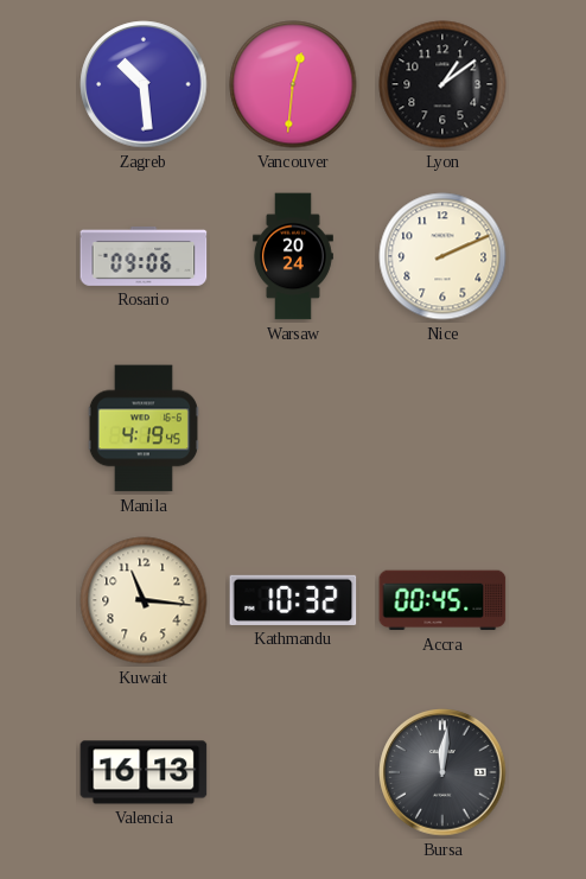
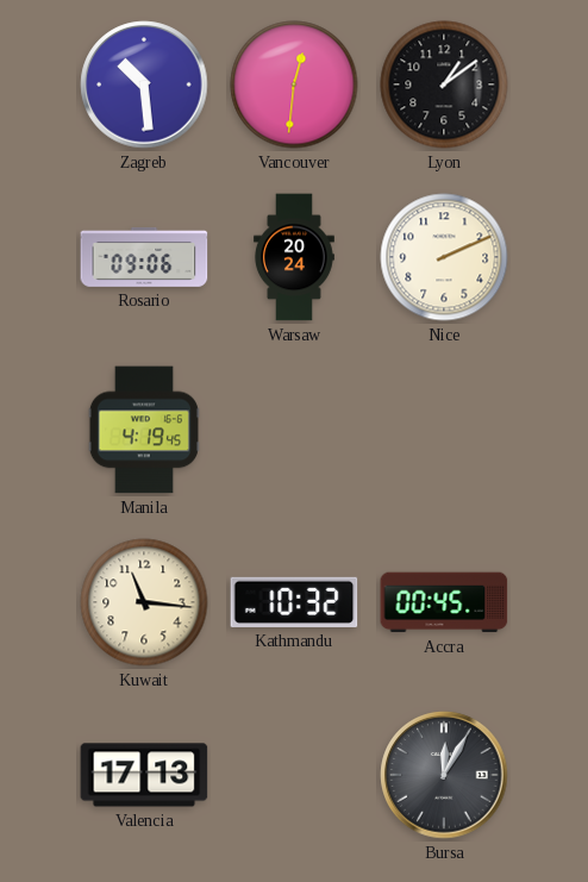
Valencia: 16:13 -> 17:13
Bursa: 12:01 -> 12:05
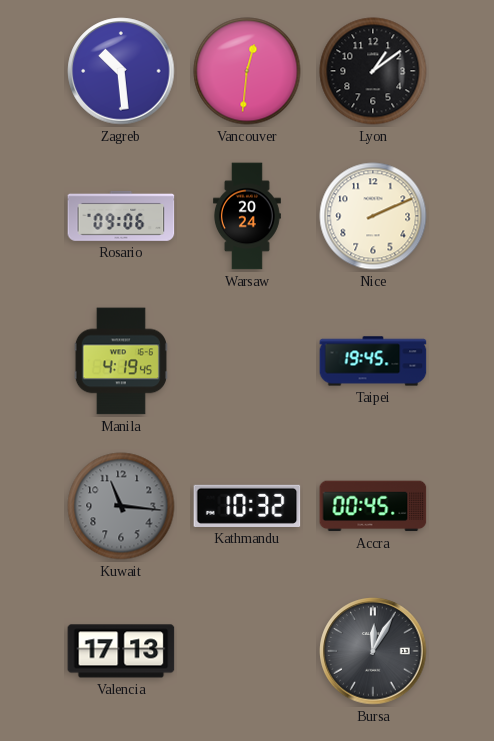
Taipei: none -> 19:45
Kuwait dial: cream -> grey
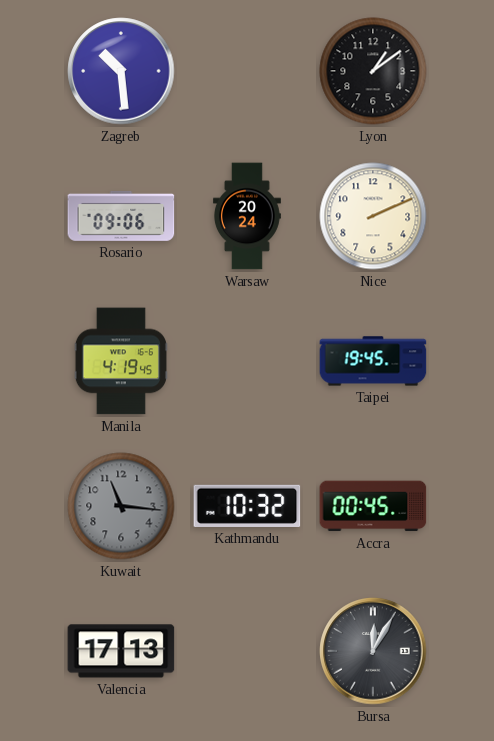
Vancouver: 12:31 -> none
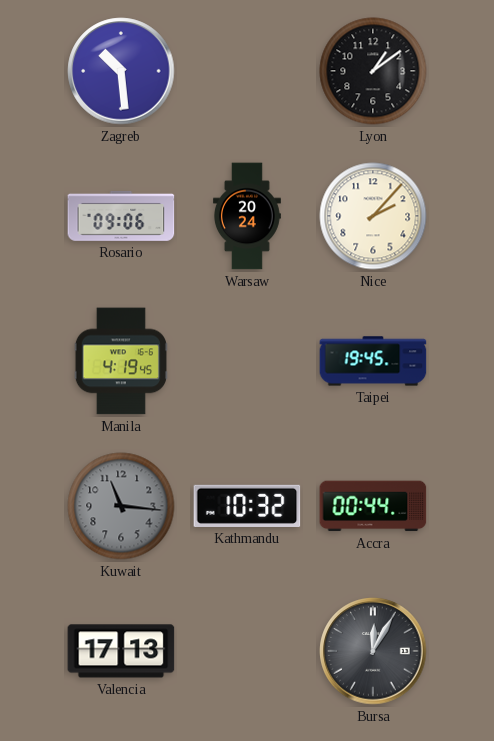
Nice: 2:11 -> 2:07
Accra: 00:45 -> 00:44
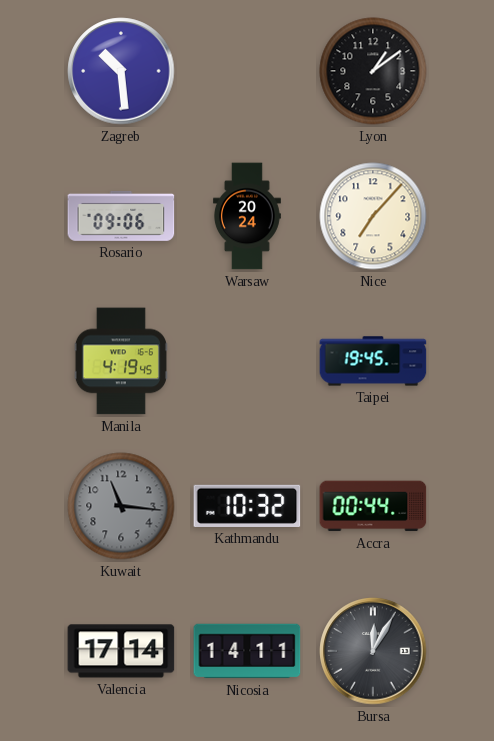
Nice: 2:07 -> 7:07
Valencia: 17:13 -> 17:14
Nicosia: none -> 14:11
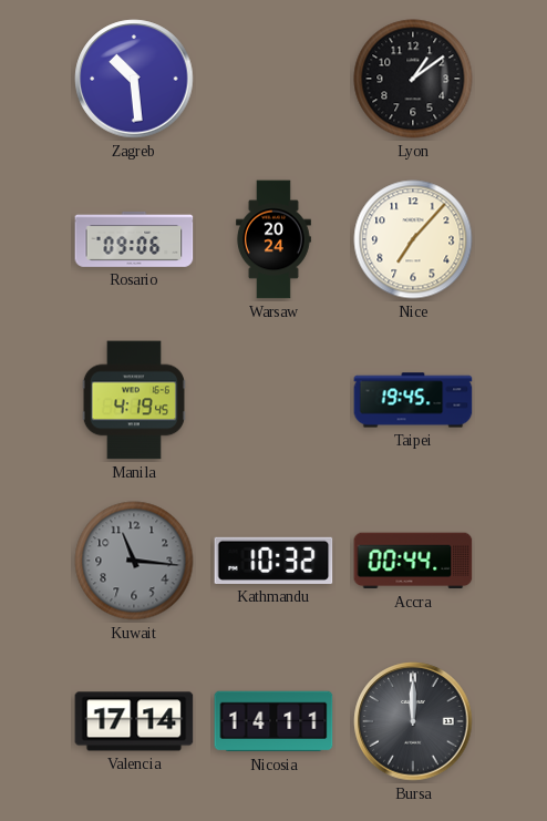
Bursa: 12:05 -> 12:00
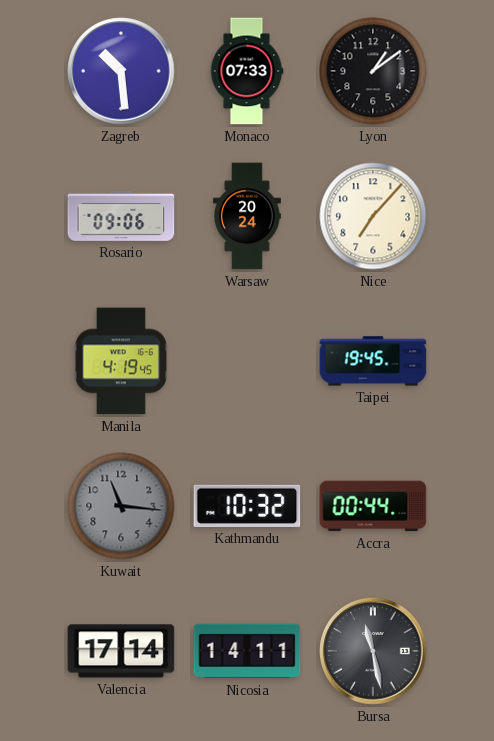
Monaco: none -> 07:33
Bursa: 12:00 -> 11:28
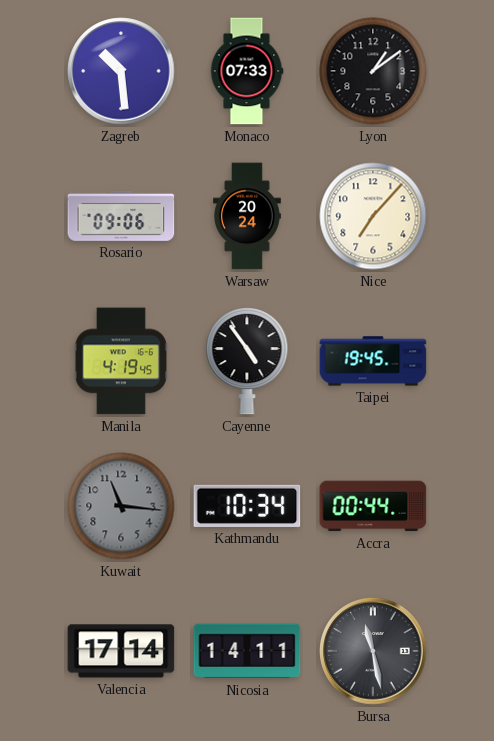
Cayenne: none -> 4:54
Kathmandu: 10:32 -> 10:34
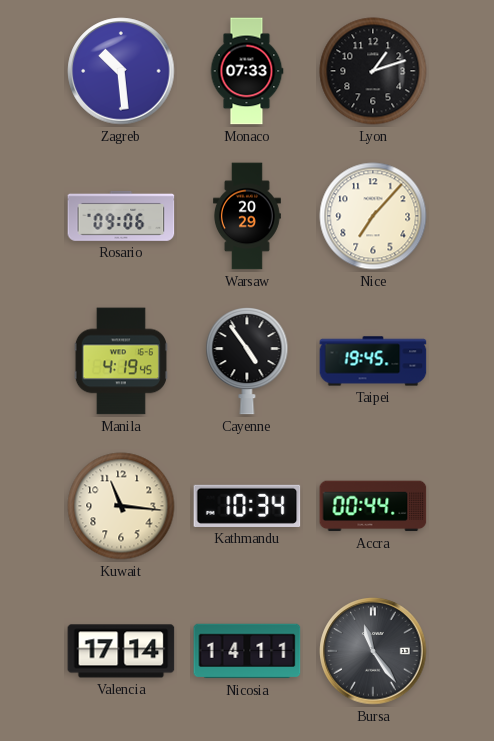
Lyon: 1:09 -> 1:12
Warsaw: 20:24 -> 20:29
Kuwait dial: grey -> cream
Bursa: 11:28 -> 11:24
